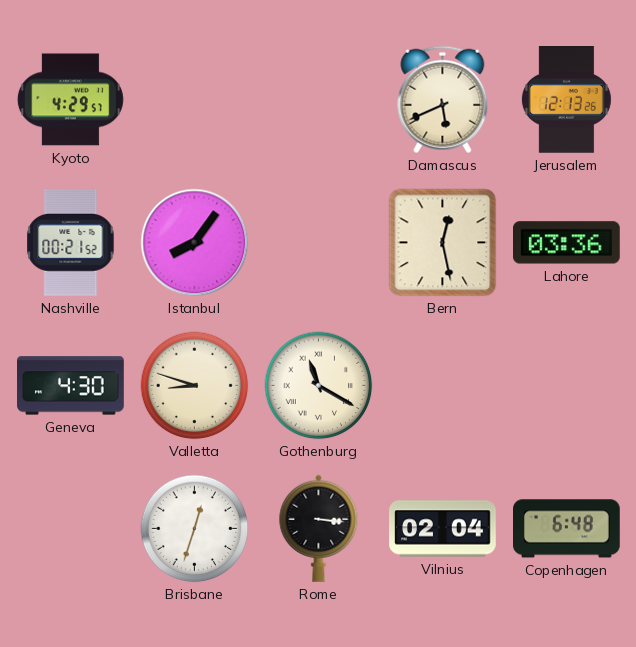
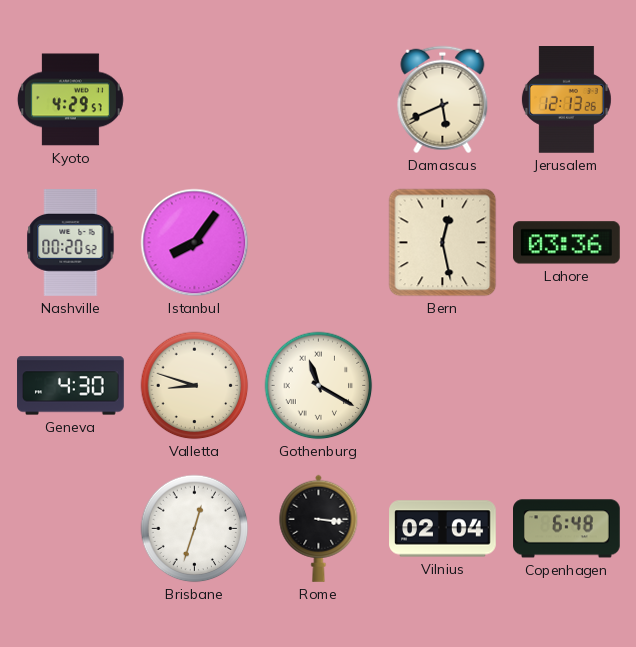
Nashville: 00:21 -> 00:20
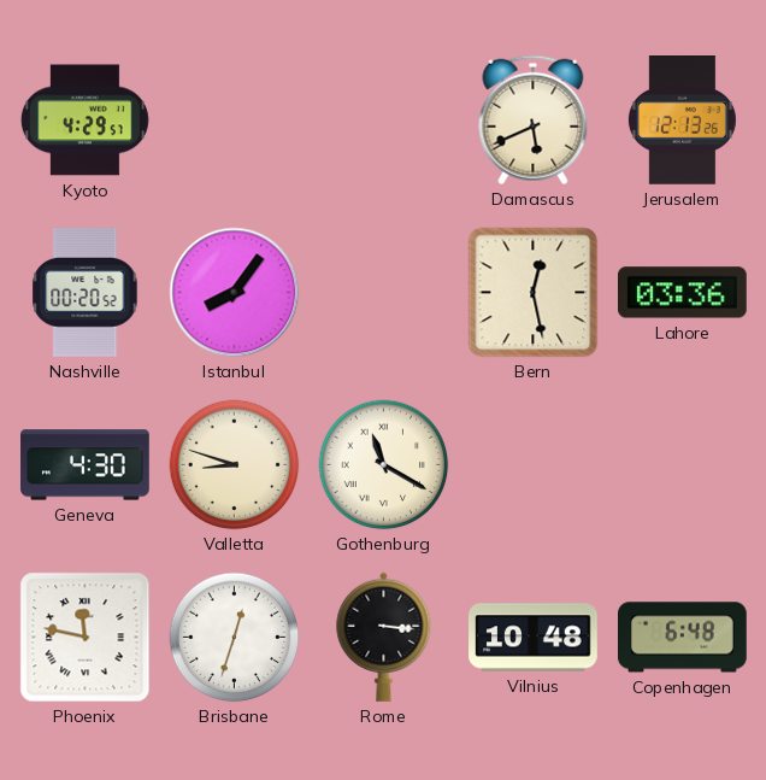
Phoenix: none -> 11:47
Vilnius: 02:04 -> 10:48
